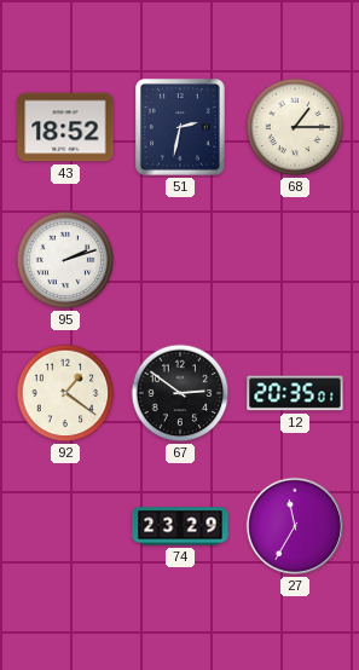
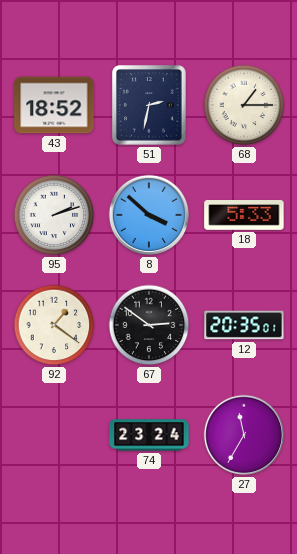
8: none -> 3:52
18: none -> 5:33
74: 23:29 -> 23:24
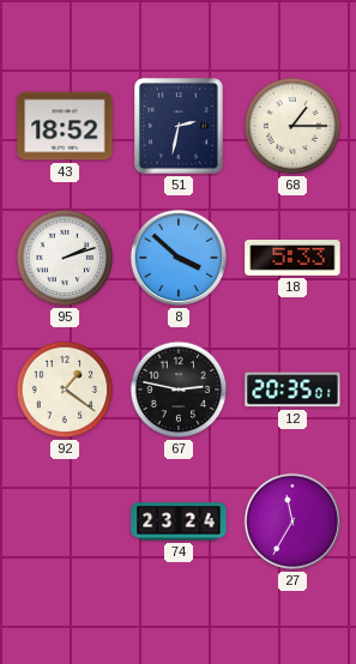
67: 2:51 -> 2:47
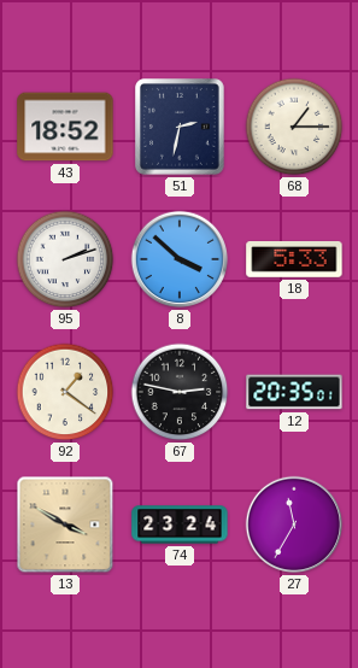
13: none -> 3:50
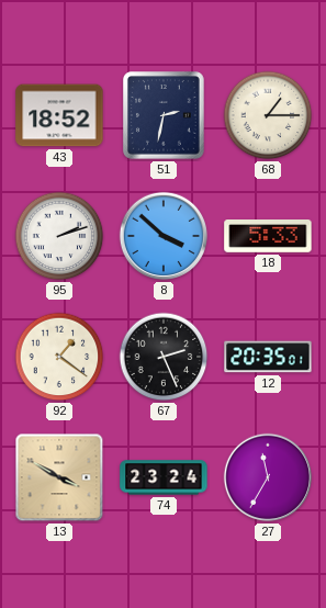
67: 2:47 -> 2:26
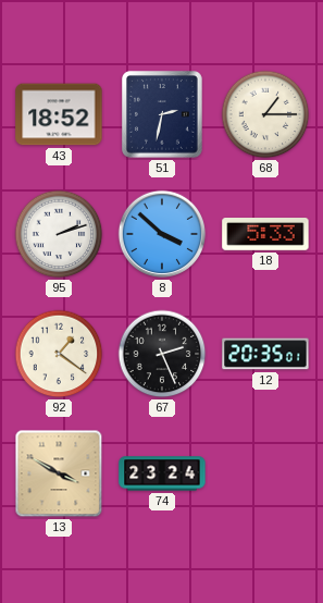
27: 11:35 -> none
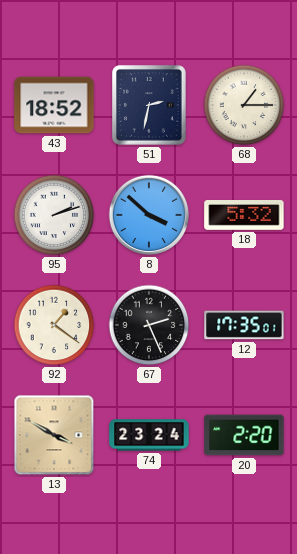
18: 5:33 -> 5:32
12: 20:35 -> 17:35
20: none -> 2:20
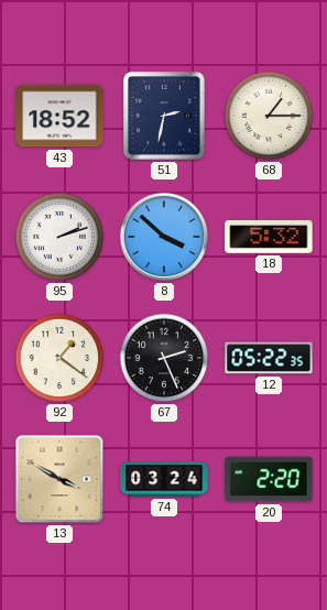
12: 17:35 -> 05:22
74: 23:24 -> 03:24
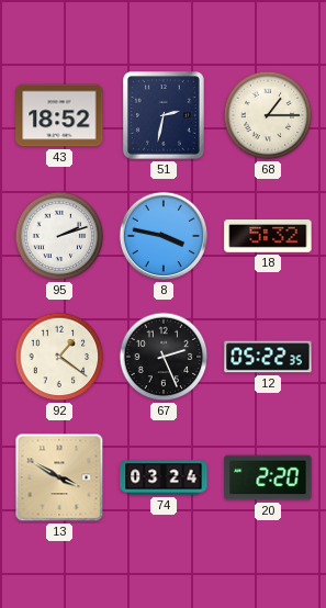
8: 3:52 -> 3:47
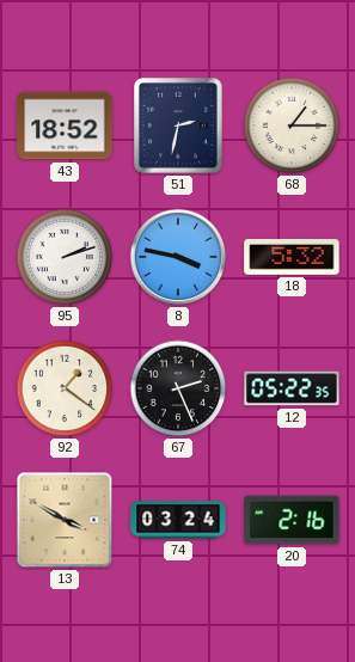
20: 2:20 -> 2:16
